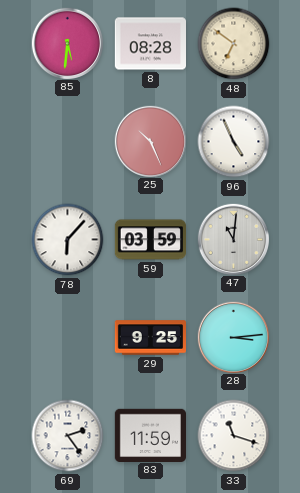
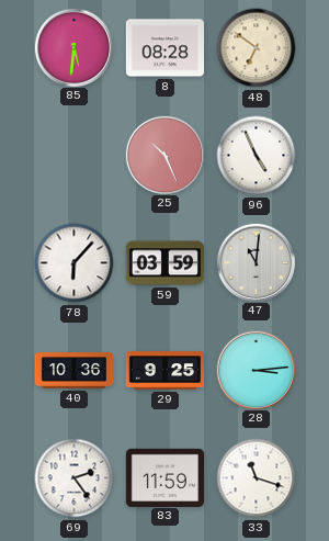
40: none -> 10:36
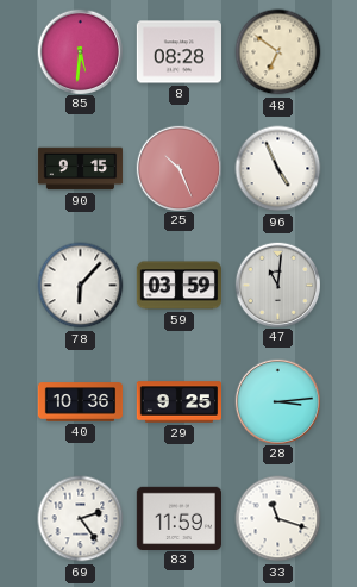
90: none -> 9:15
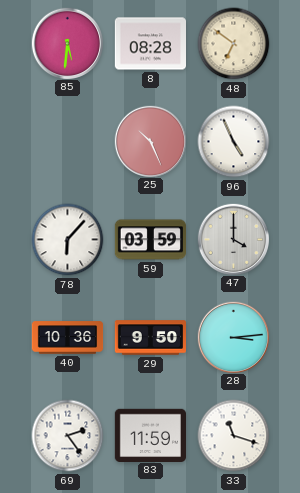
90: 9:15 -> none
47: 11:01 -> 4:00
29: 9:25 -> 9:50
